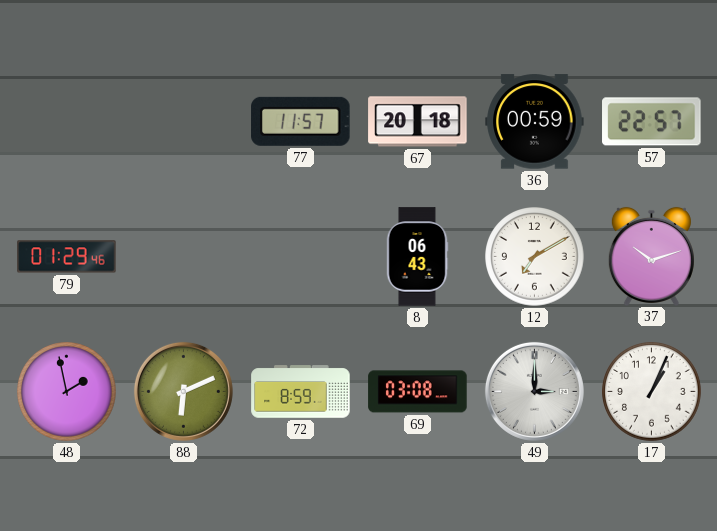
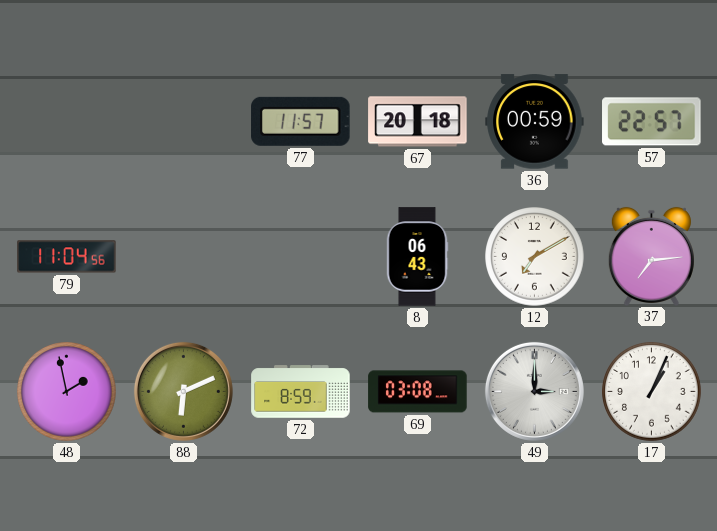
79: 01:29 -> 11:04
37: 10:12 -> 7:14
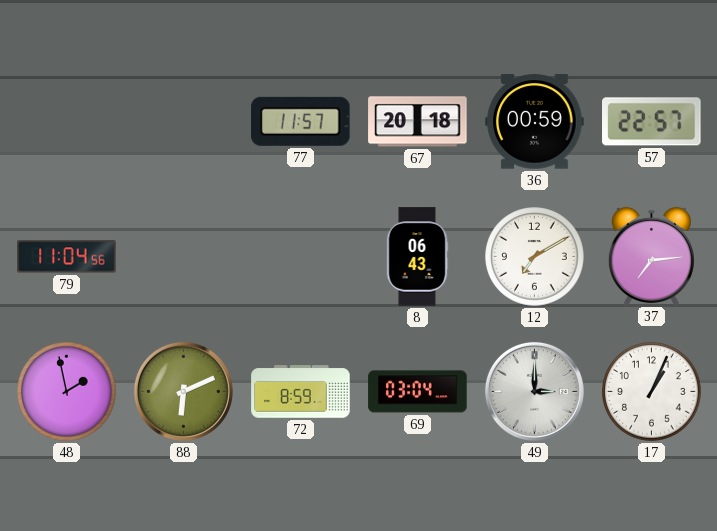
69: 03:08 -> 03:04
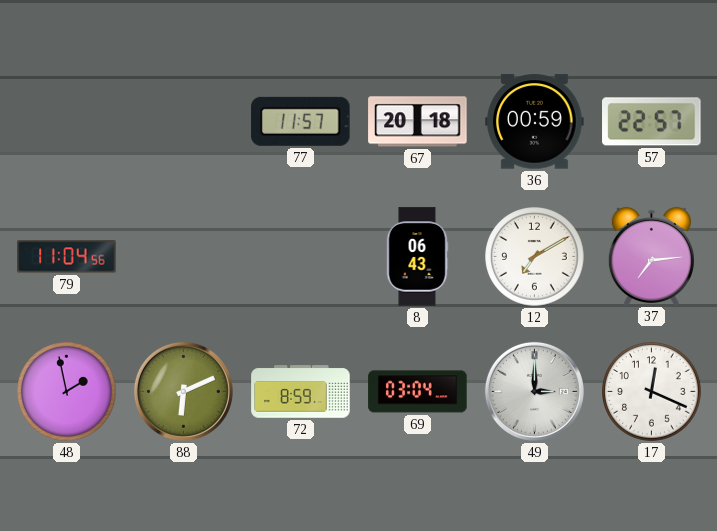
17: 1:04 -> 12:19
